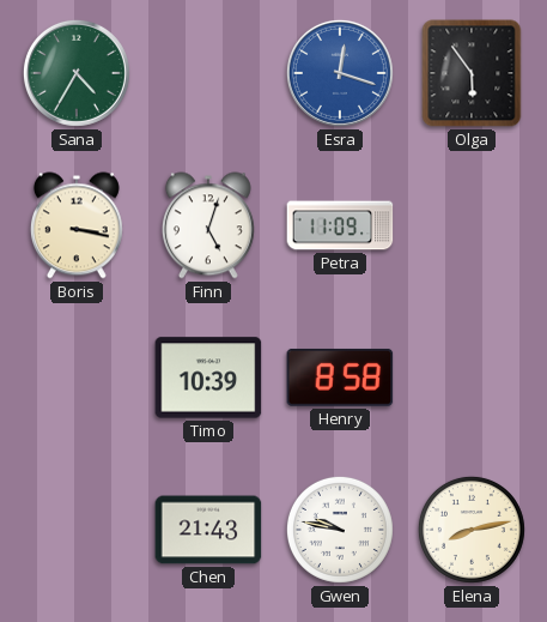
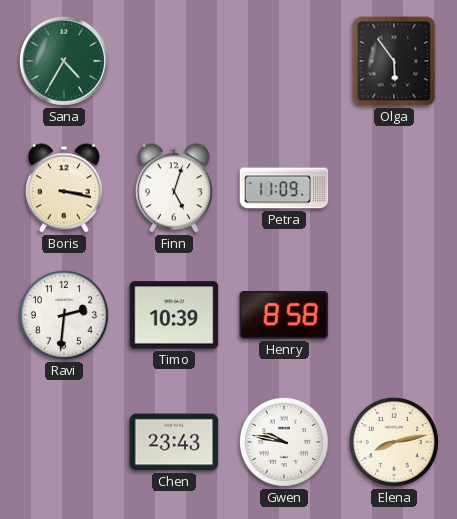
Esra: 12:18 -> none
Ravi: none -> 2:31
Chen: 21:43 -> 23:43
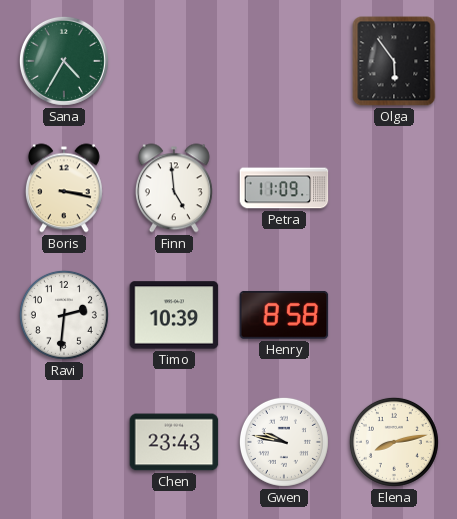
Finn: 5:03 -> 4:59
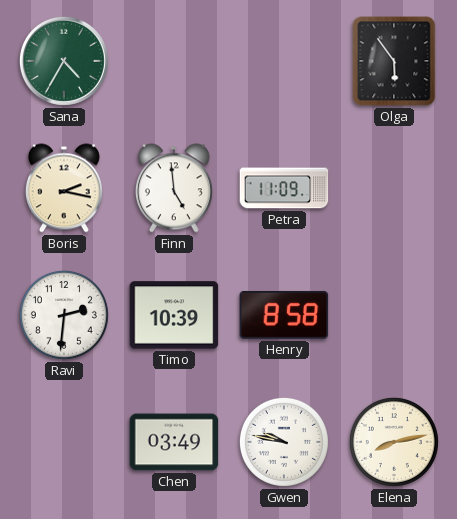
Boris: 3:17 -> 2:17
Chen: 23:43 -> 03:49
